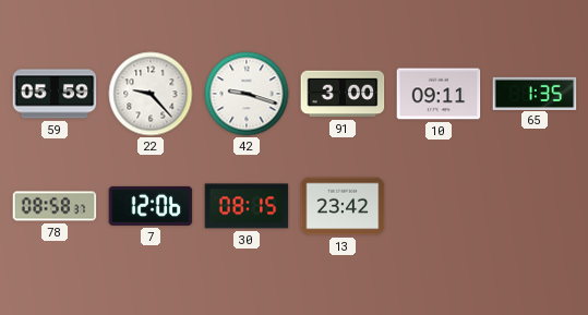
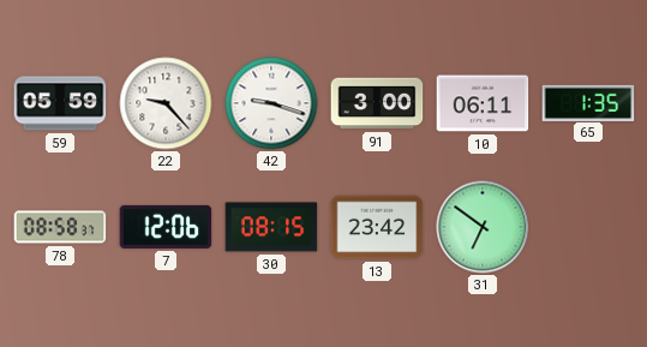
10: 09:11 -> 06:11
31: none -> 6:51
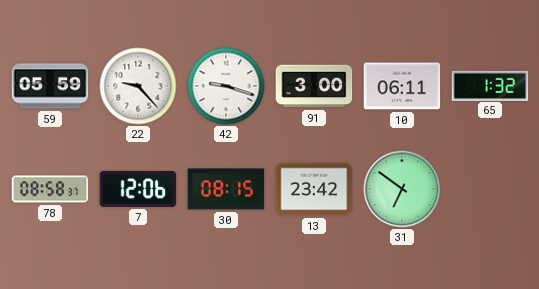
65: 1:35 -> 1:32
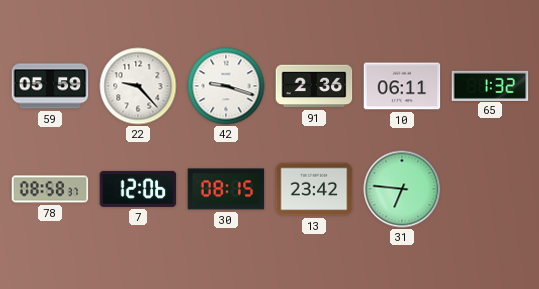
91: 3:00 -> 2:36
31: 6:51 -> 6:46
